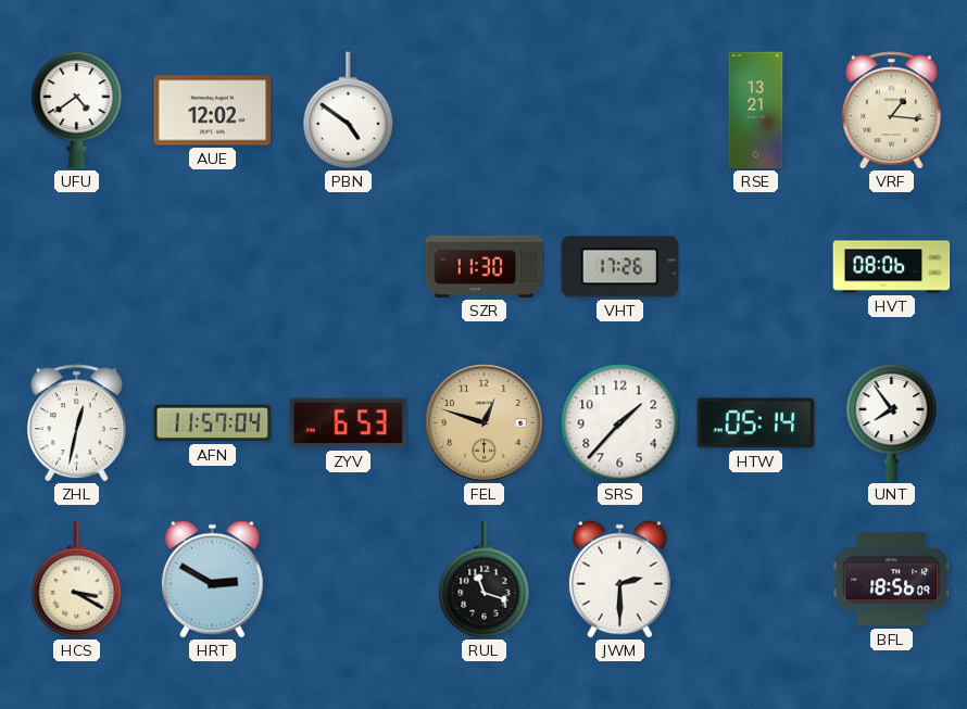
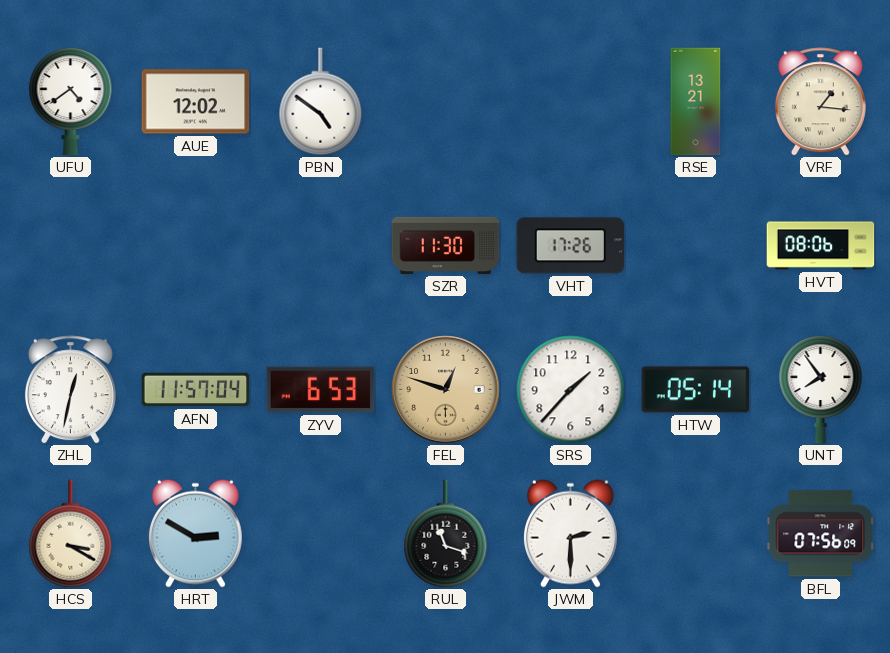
BFL: 18:56 -> 07:56
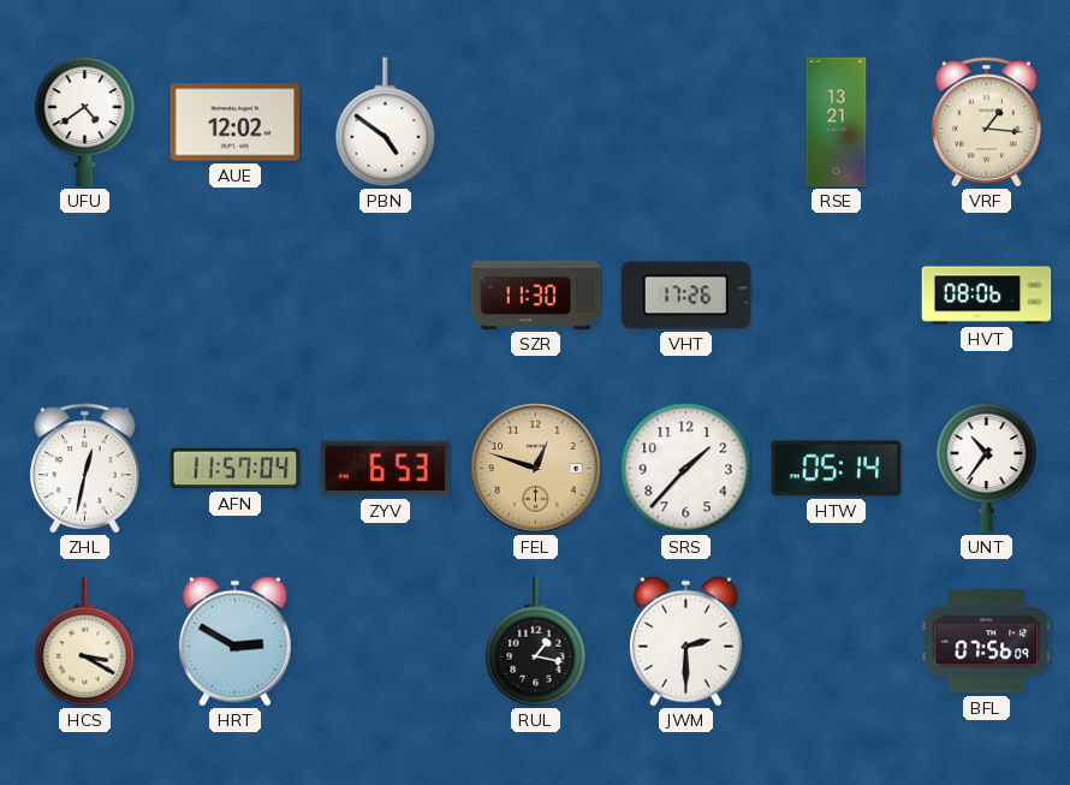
UNT: 7:54 -> 10:36
RUL: 11:18 -> 1:17
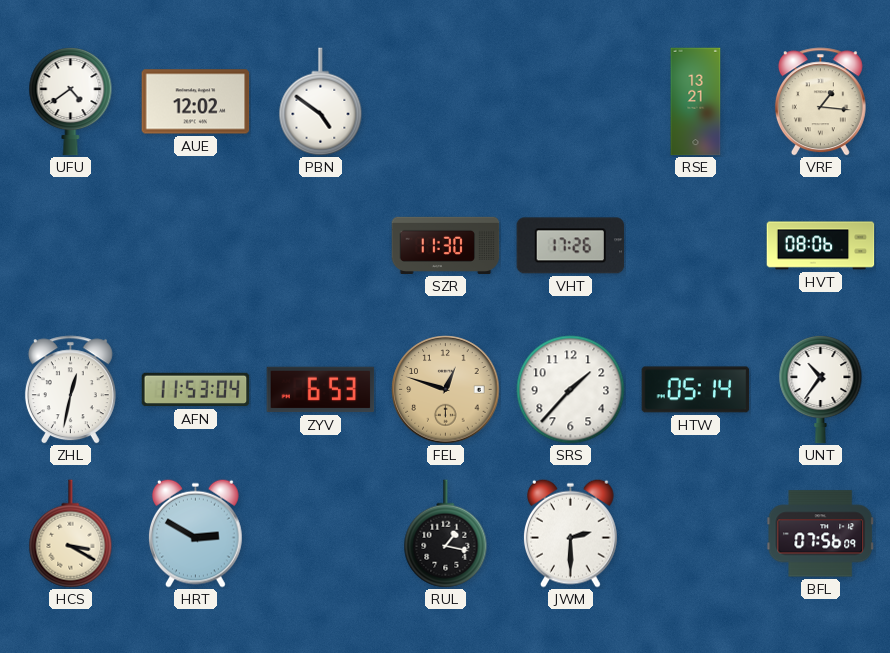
AFN: 11:57 -> 11:53
